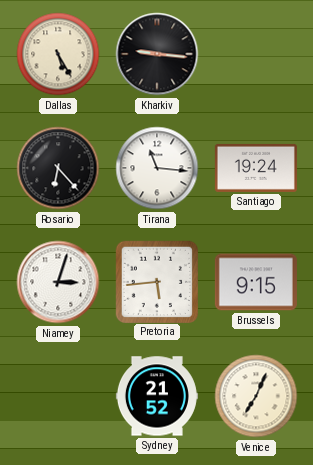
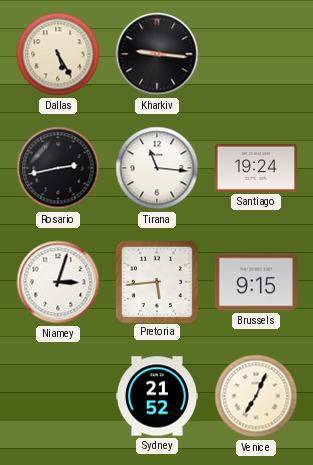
Rosario: 6:23 -> 2:43
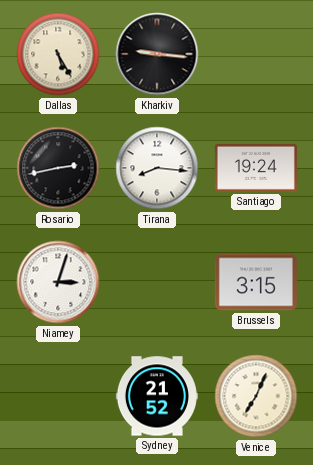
Tirana: 11:16 -> 8:16
Pretoria: 5:44 -> none
Brussels: 9:15 -> 3:15
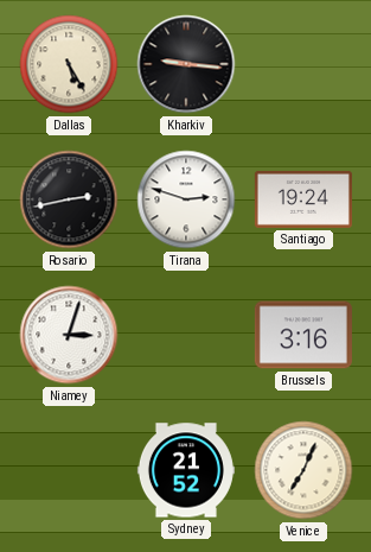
Tirana: 8:16 -> 2:48
Brussels: 3:15 -> 3:16
